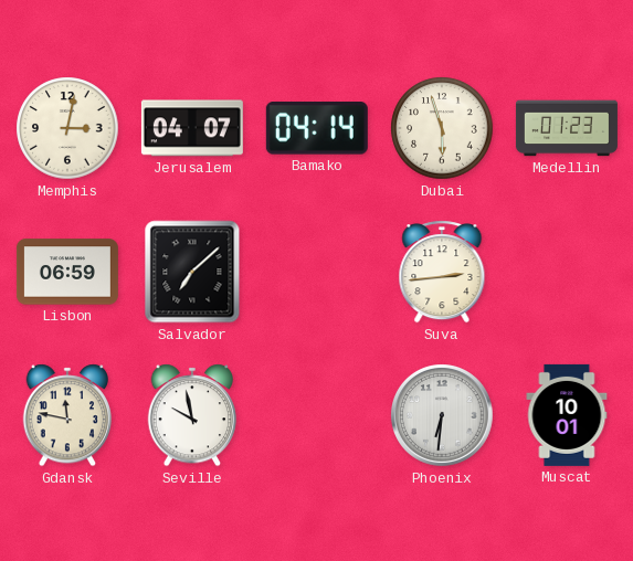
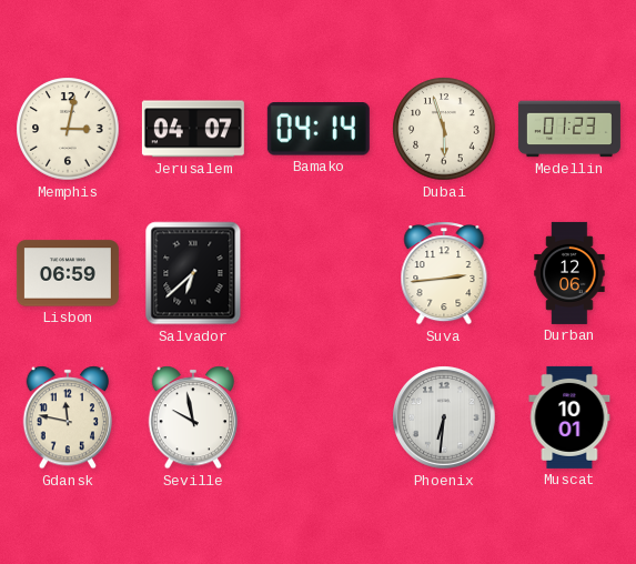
Salvador: 7:08 -> 6:38
Durban: none -> 12:06
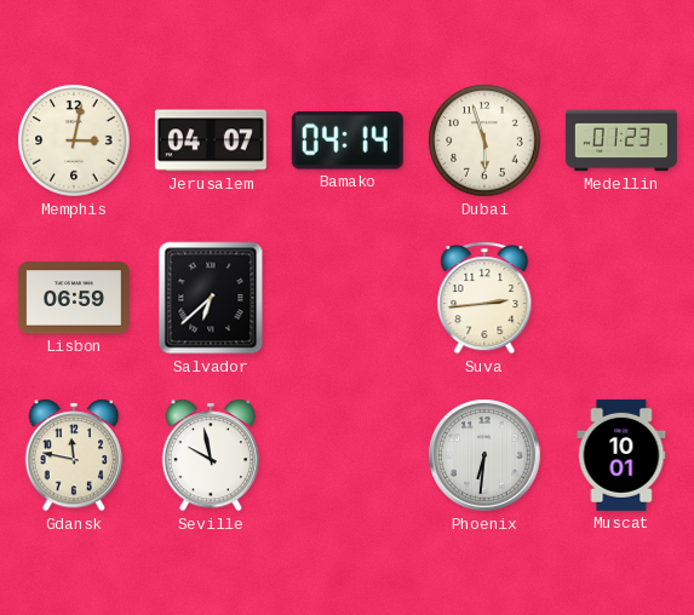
Durban: 12:06 -> none
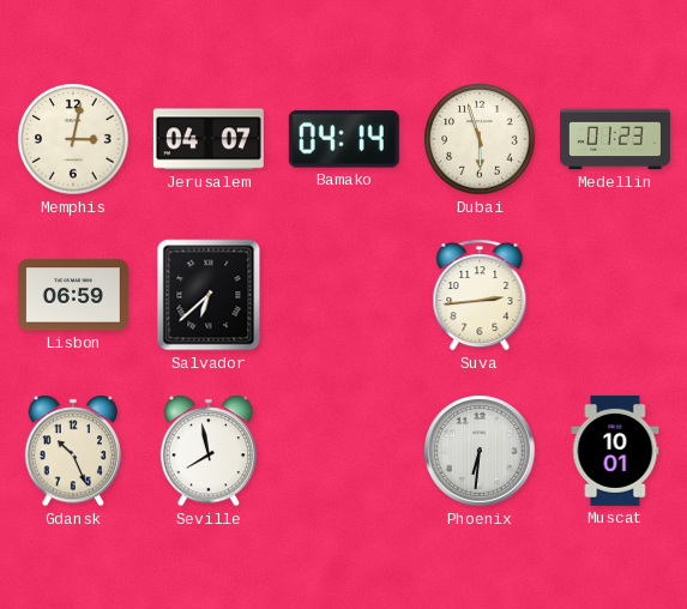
Gdansk: 11:47 -> 10:26
Seville: 9:58 -> 7:58
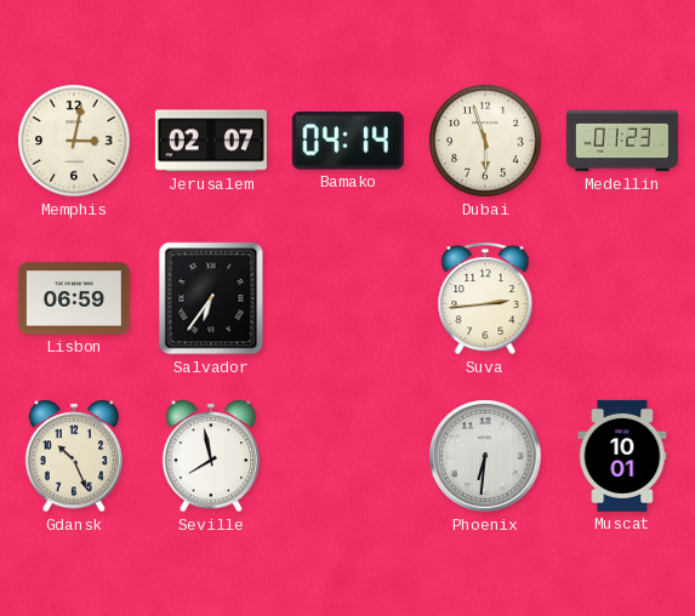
Jerusalem: 04:07 -> 02:07
Salvador: 6:38 -> 6:36
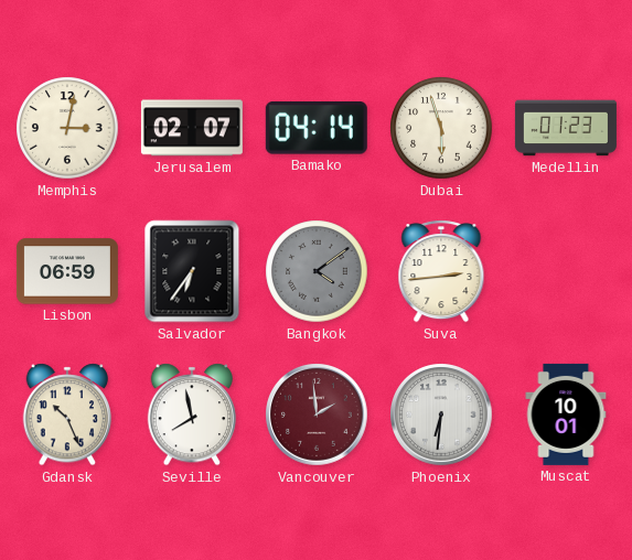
Bangkok: none -> 4:09
Vancouver: none -> 1:59
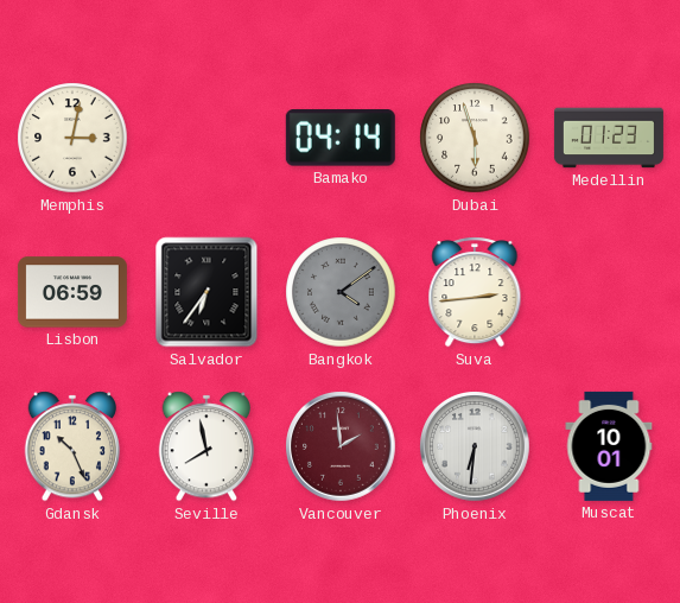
Jerusalem: 02:07 -> none
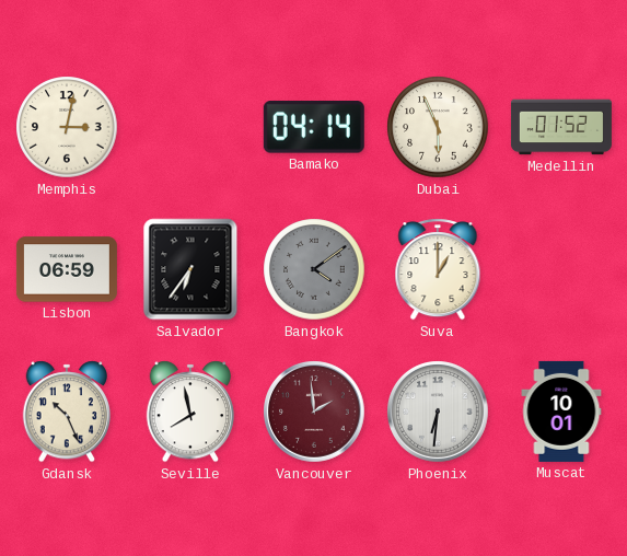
Dubai: 5:57 -> 5:56
Medellin: 01:23 -> 01:52
Suva: 2:44 -> 1:00
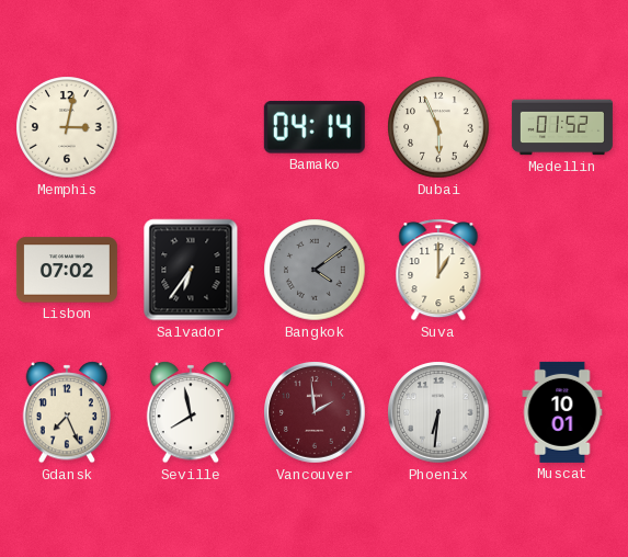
Lisbon: 06:59 -> 07:02
Gdansk: 10:26 -> 7:26
